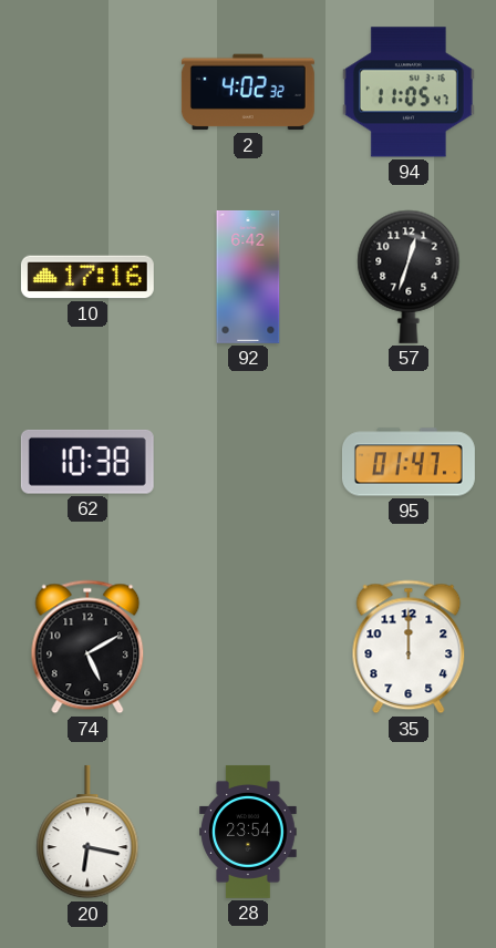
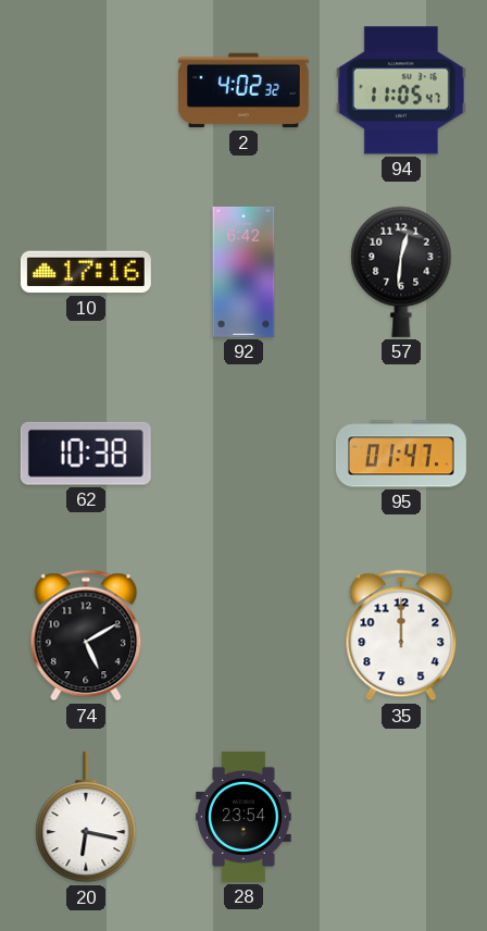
57: 12:33 -> 12:31
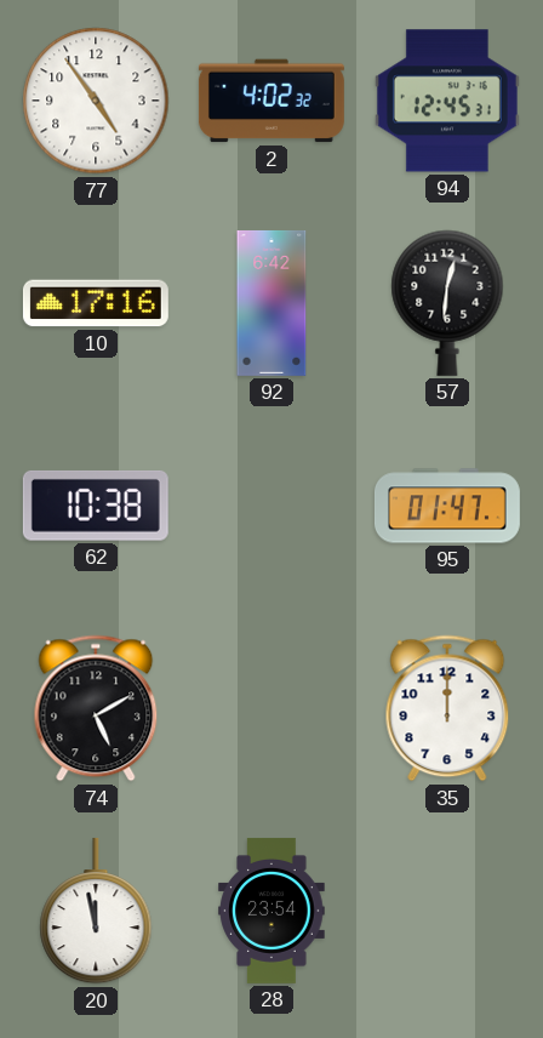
77: none -> 4:54
94: 11:05 -> 12:45
20: 6:17 -> 11:58
